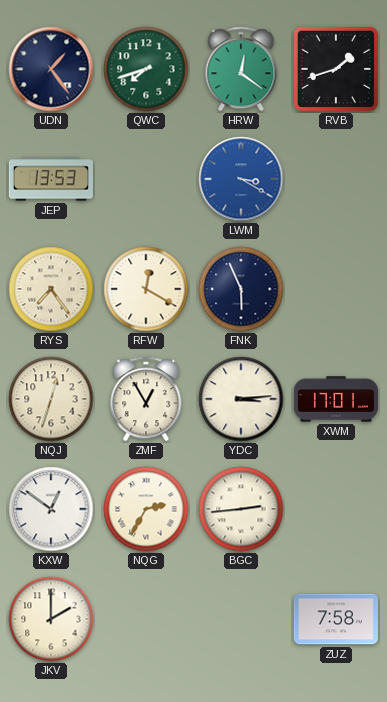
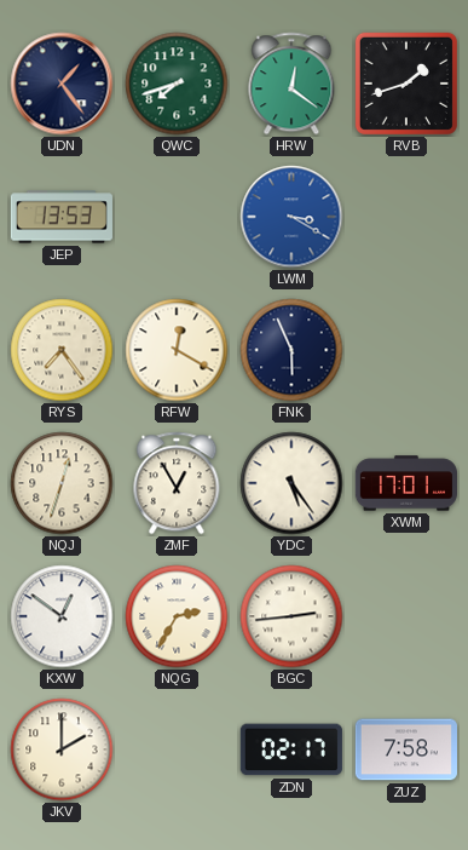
YDC: 3:14 -> 5:24
ZDN: none -> 02:17
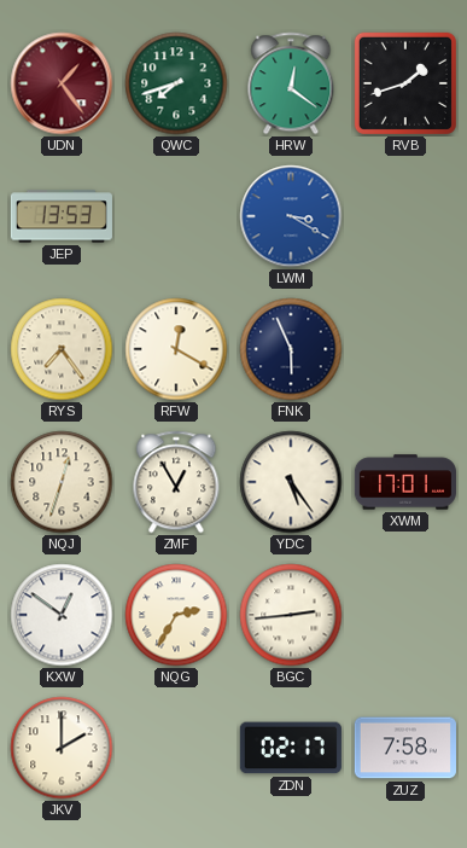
UDN dial: navy -> burgundy
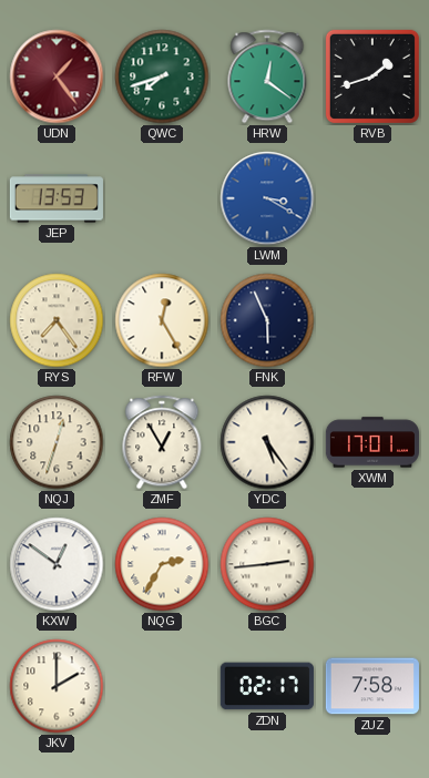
RFW: 12:20 -> 12:25
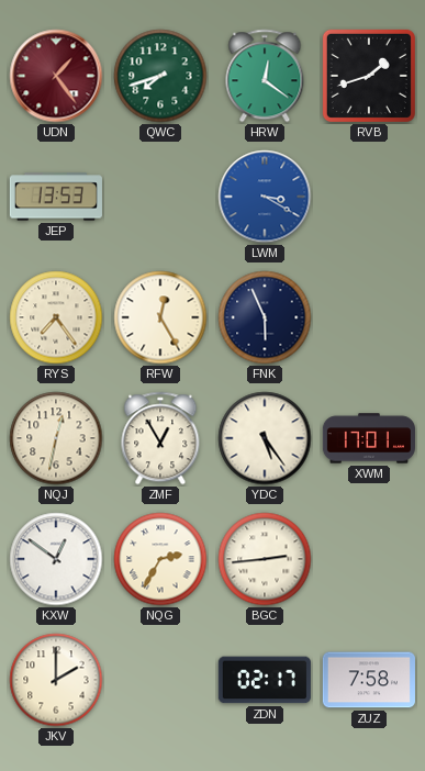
NQJ: 12:33 -> 12:32
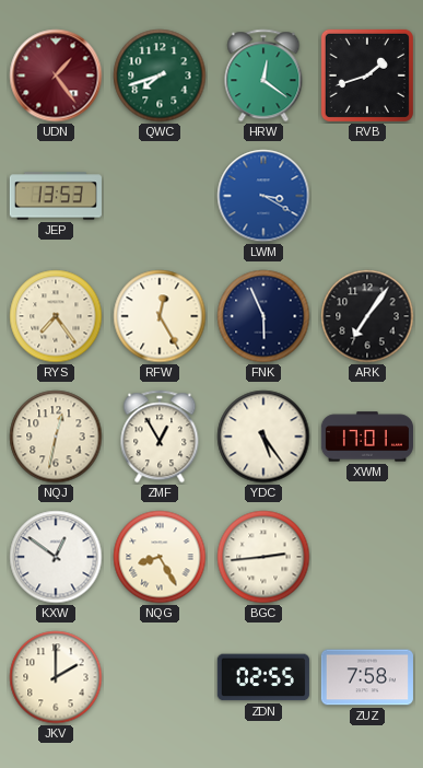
ARK: none -> 7:06
NQG: 2:35 -> 8:25
ZDN: 02:17 -> 02:55
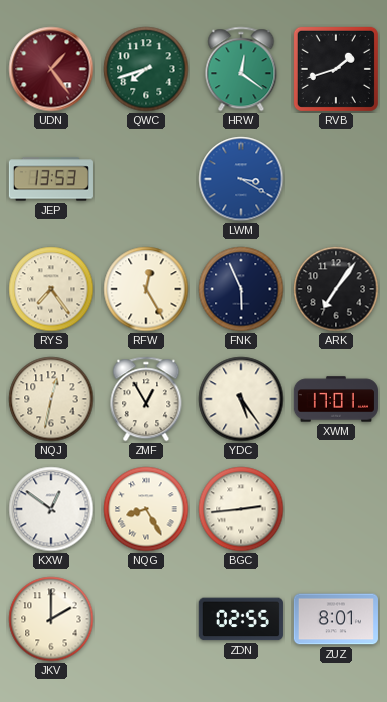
ZUZ: 7:58 -> 8:01
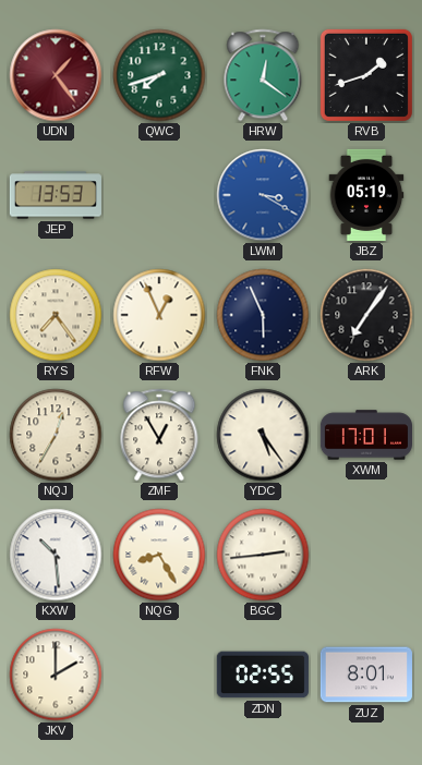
JBZ: none -> 05:19
RFW: 12:25 -> 12:56
NQJ: 12:32 -> 12:35
KXW: 12:51 -> 10:29
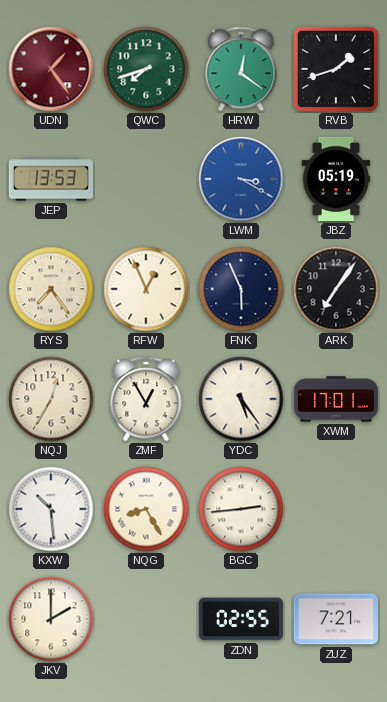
ZUZ: 8:01 -> 7:21
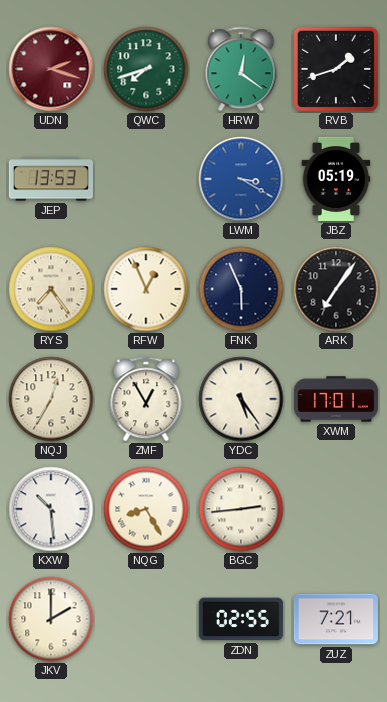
UDN: 1:24 -> 2:18
